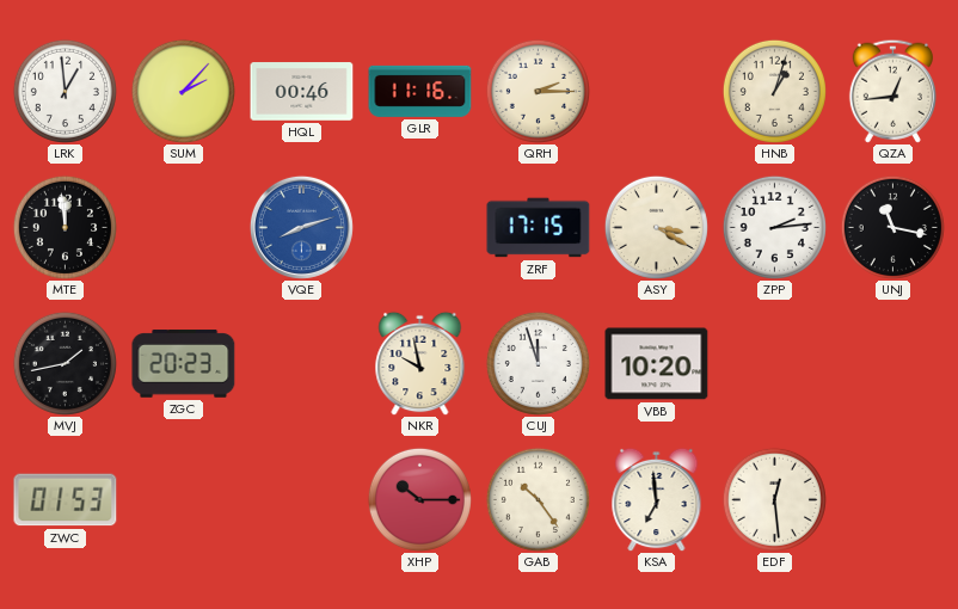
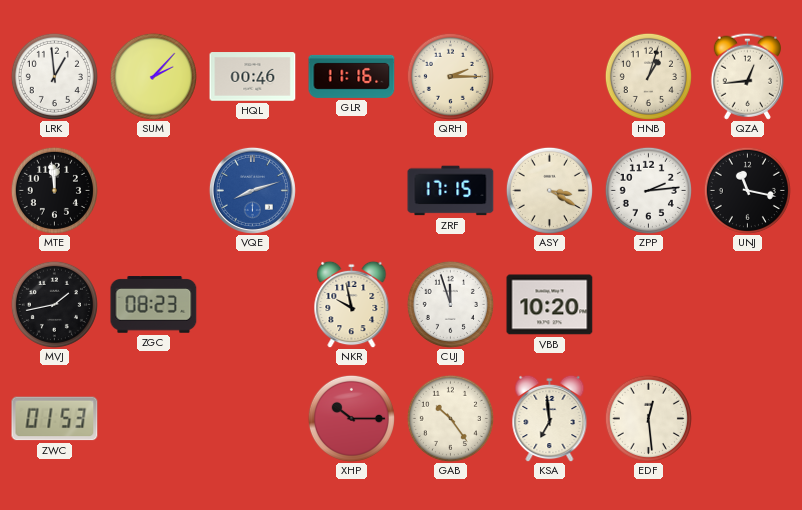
ZGC: 20:23 -> 08:23
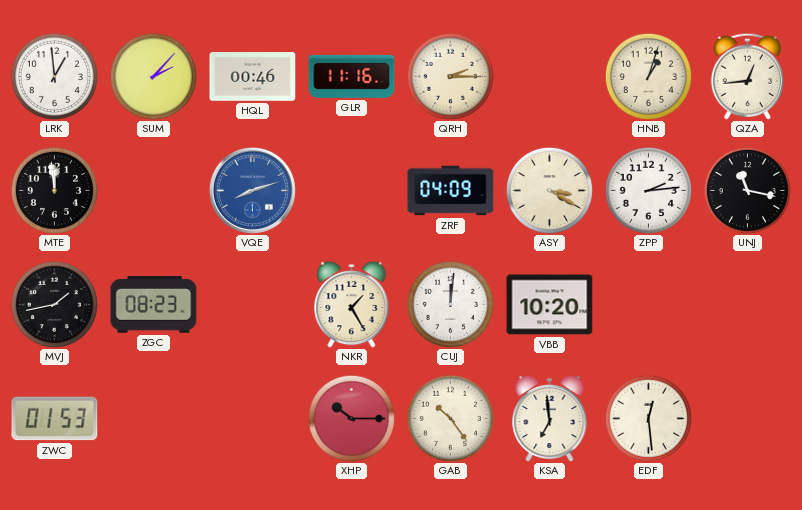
ZRF: 17:15 -> 04:09
NKR: 9:58 -> 1:25
CUJ: 11:57 -> 12:01
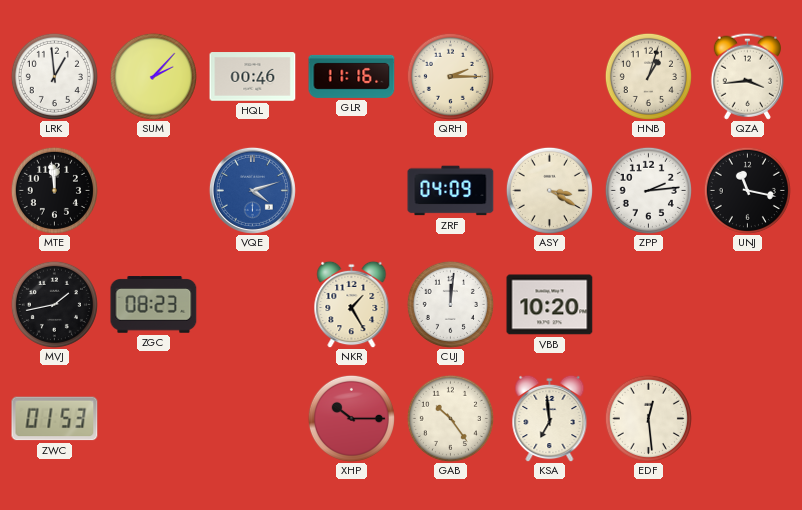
QZA: 12:44 -> 3:44
VQE: 8:12 -> 4:12
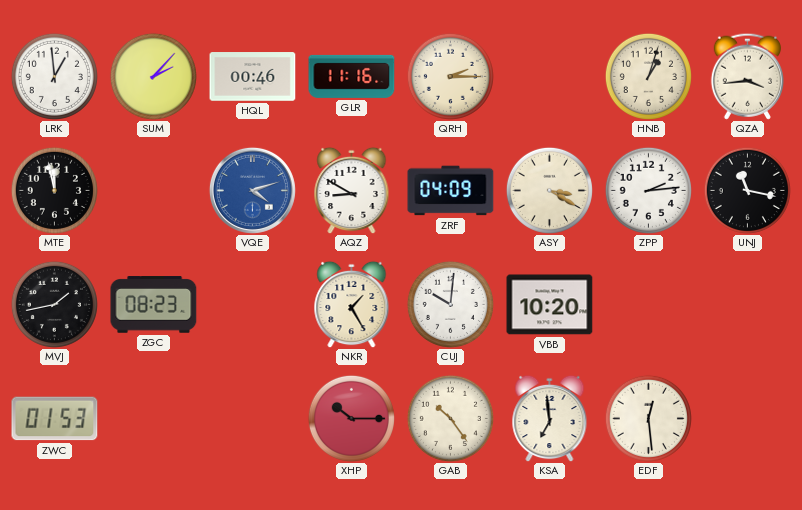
MTE: 11:59 -> 11:58
AQZ: none -> 8:50
CUJ: 12:01 -> 10:01
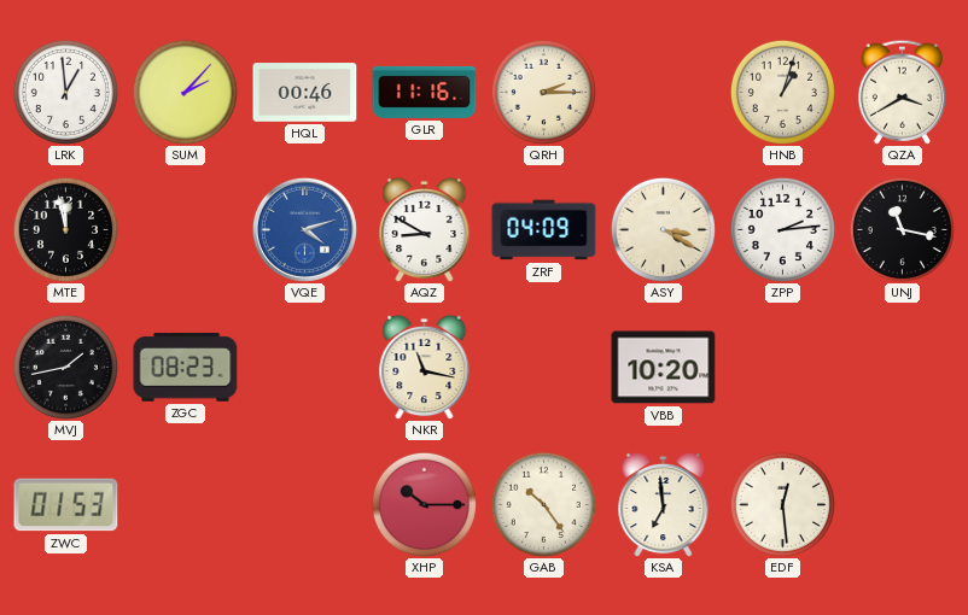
QZA: 3:44 -> 3:40
NKR: 1:25 -> 11:17
CUJ: 10:01 -> none
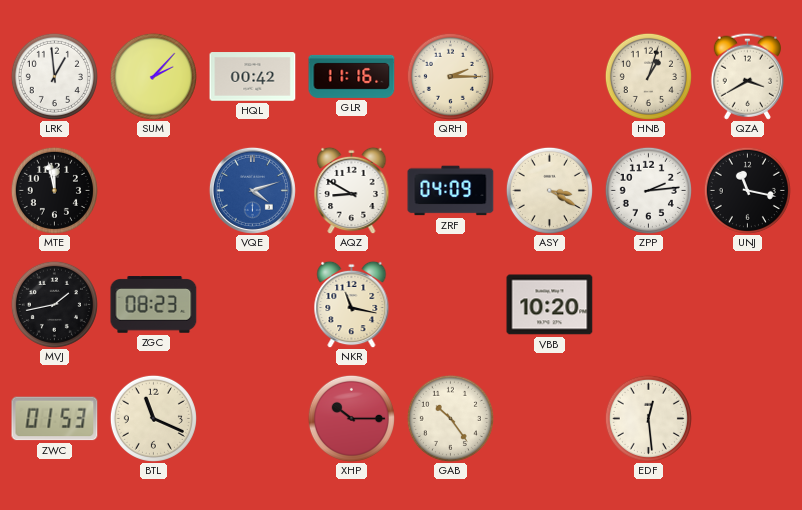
HQL: 00:46 -> 00:42
BTL: none -> 11:19
KSA: 6:59 -> none
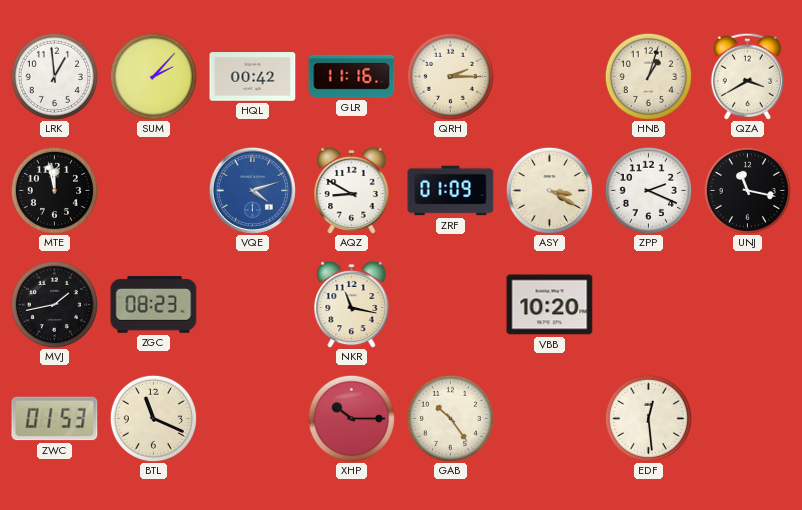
ZRF: 04:09 -> 01:09
ZPP: 2:14 -> 2:19
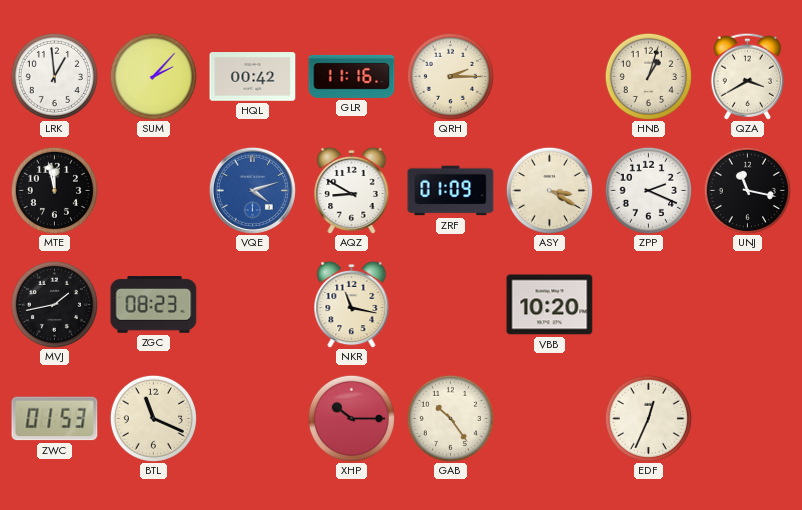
EDF: 12:29 -> 12:34
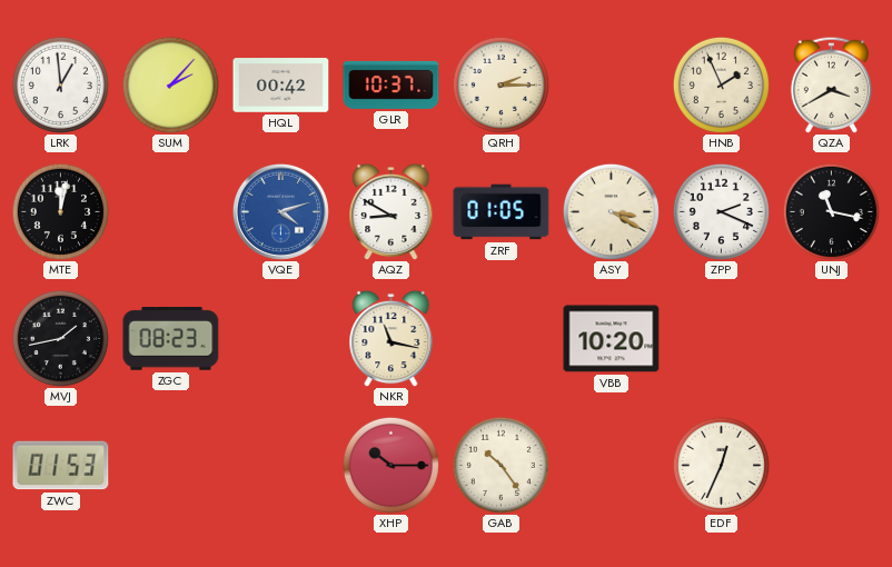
GLR: 11:16 -> 10:37
HNB: 1:03 -> 1:56
MTE: 11:58 -> 12:02
ZRF: 01:09 -> 01:05
BTL: 11:19 -> none
